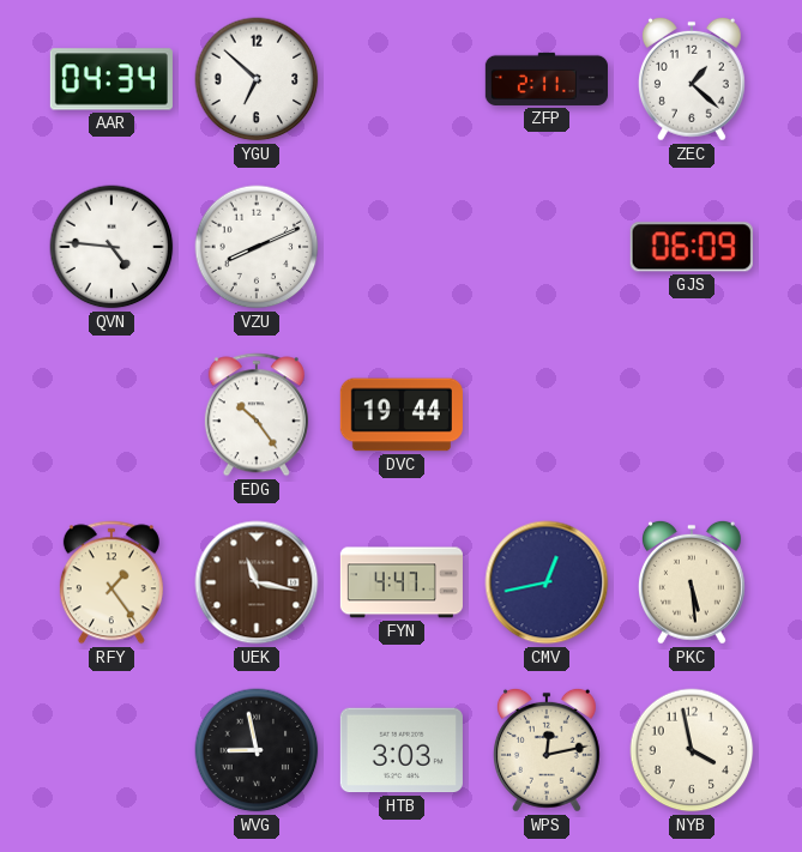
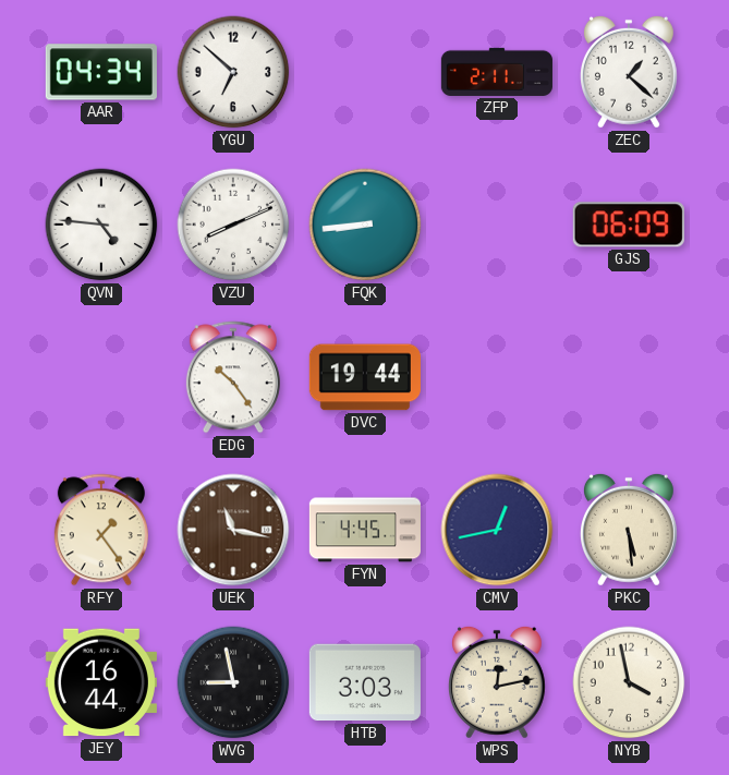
FQK: none -> 8:44
FYN: 4:47 -> 4:45
JEY: none -> 16:44
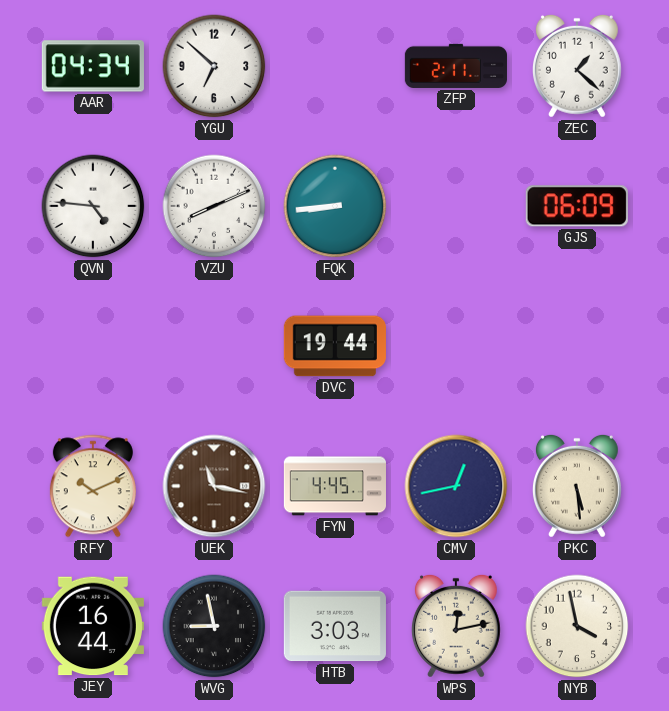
EDG: 10:24 -> none
RFY: 1:24 -> 10:11
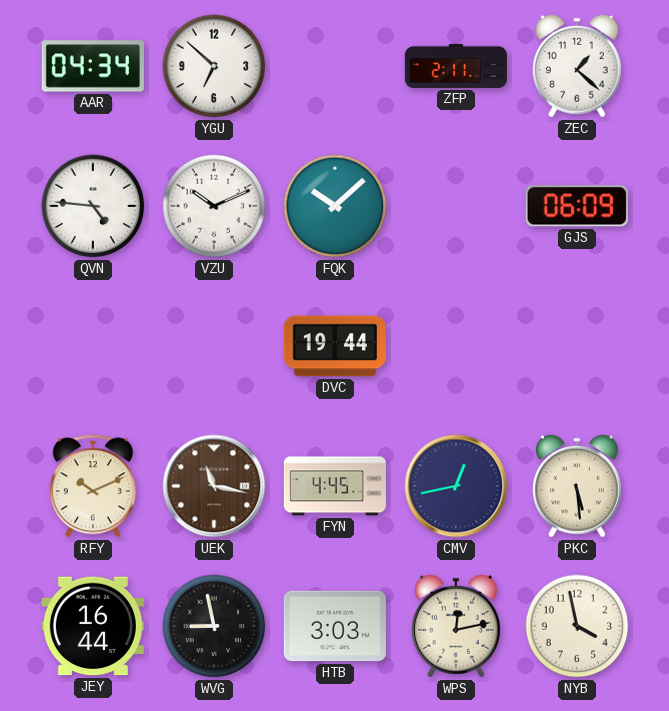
VZU: 8:11 -> 10:11
FQK: 8:44 -> 10:08
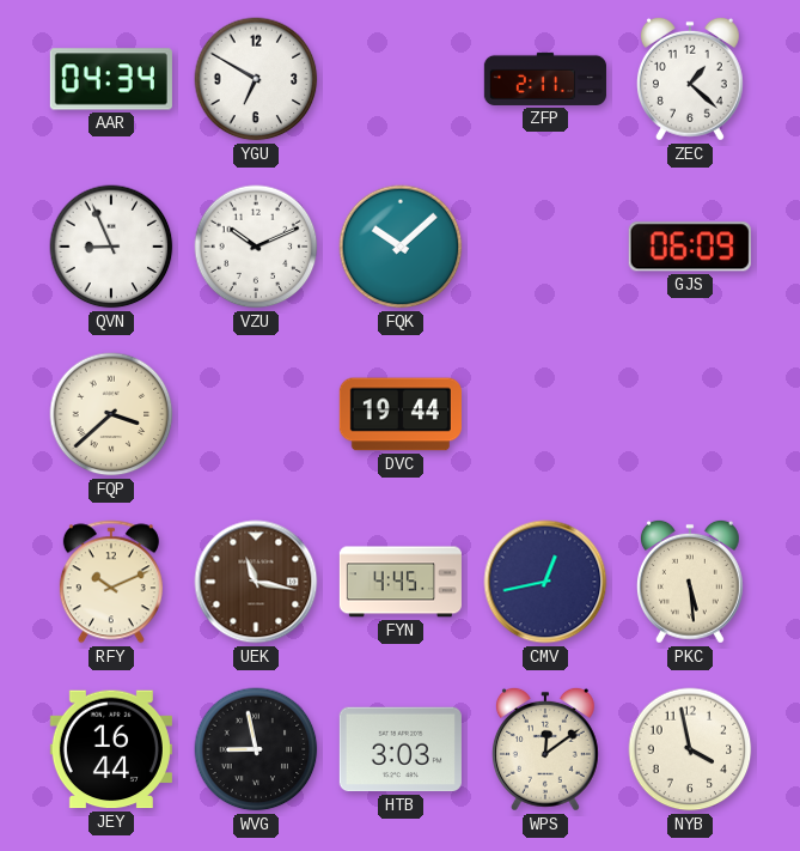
YGU: 6:52 -> 6:50
QVN: 4:46 -> 8:56
FQP: none -> 3:38
WPS: 12:13 -> 12:09
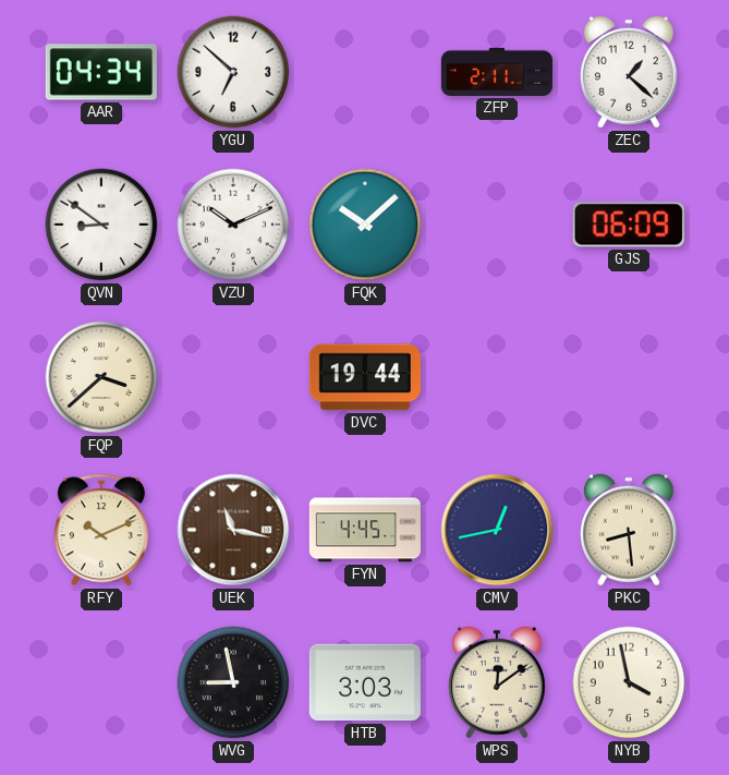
YGU: 6:50 -> 6:52
QVN: 8:56 -> 8:51
PKC: 5:29 -> 8:29
JEY: 16:44 -> none
